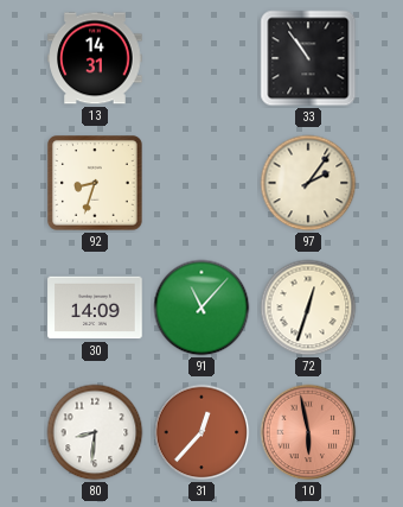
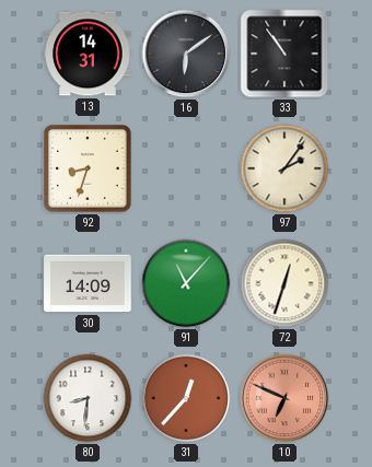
16: none -> 6:09
10: 5:58 -> 6:49
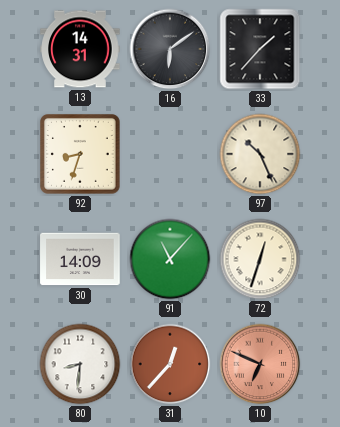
33: 10:54 -> 1:37
97: 2:06 -> 10:26
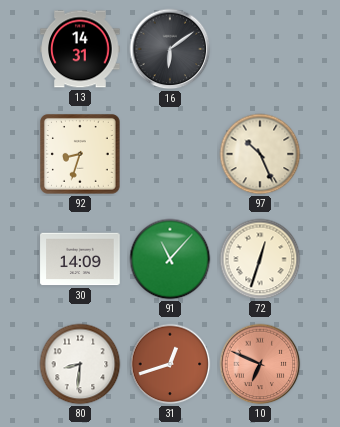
33: 1:37 -> none
31: 12:37 -> 12:42
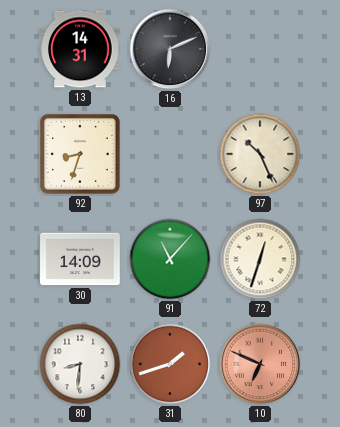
16: 6:09 -> 6:11
31: 12:42 -> 1:42
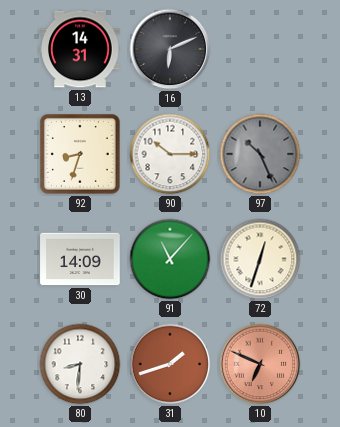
90: none -> 10:15
97 dial: cream -> grey
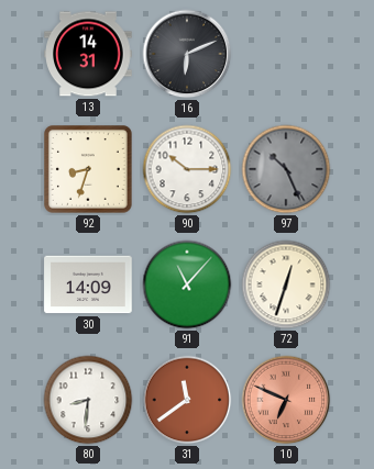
31: 1:42 -> 11:39
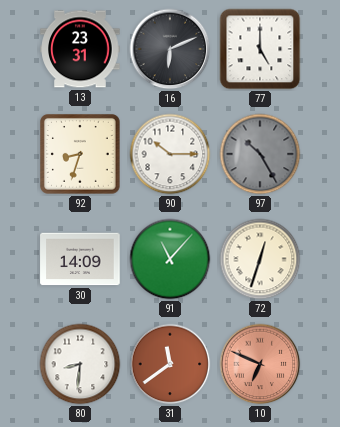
13: 14:31 -> 23:31
77: none -> 5:00
97: 10:26 -> 10:25
